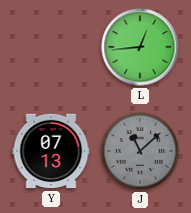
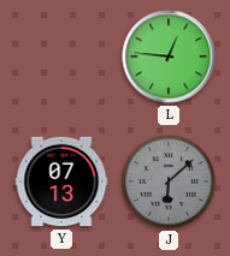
L: 12:44 -> 12:46
J: 11:08 -> 6:08
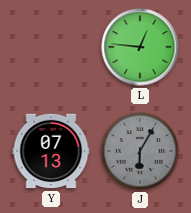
J: 6:08 -> 6:05
